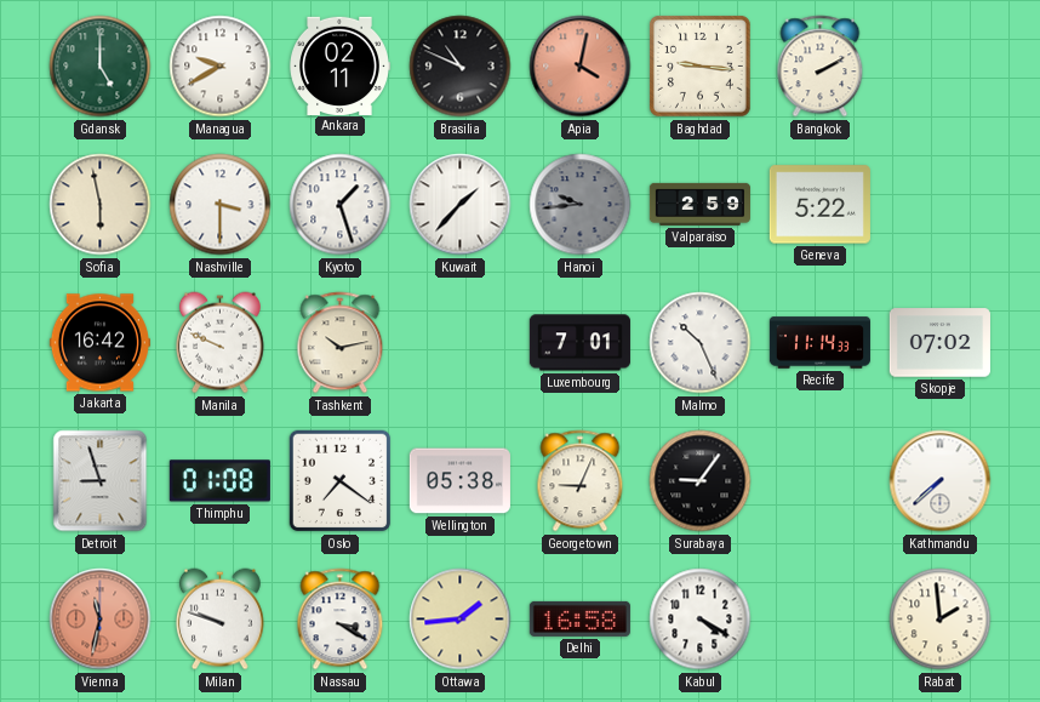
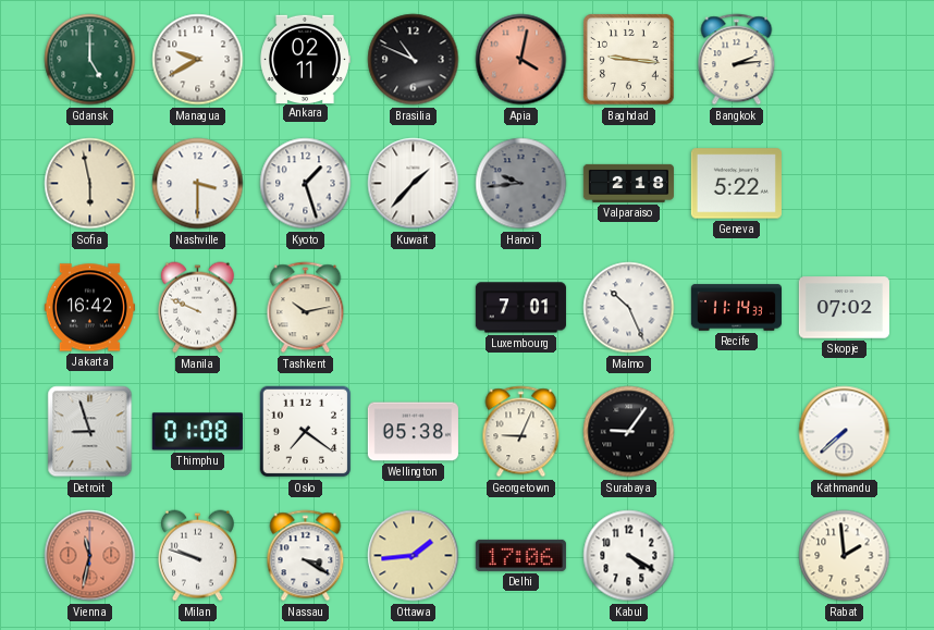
Bangkok: 2:10 -> 2:14
Valparaiso: 2:59 -> 2:18
Delhi: 16:58 -> 17:06
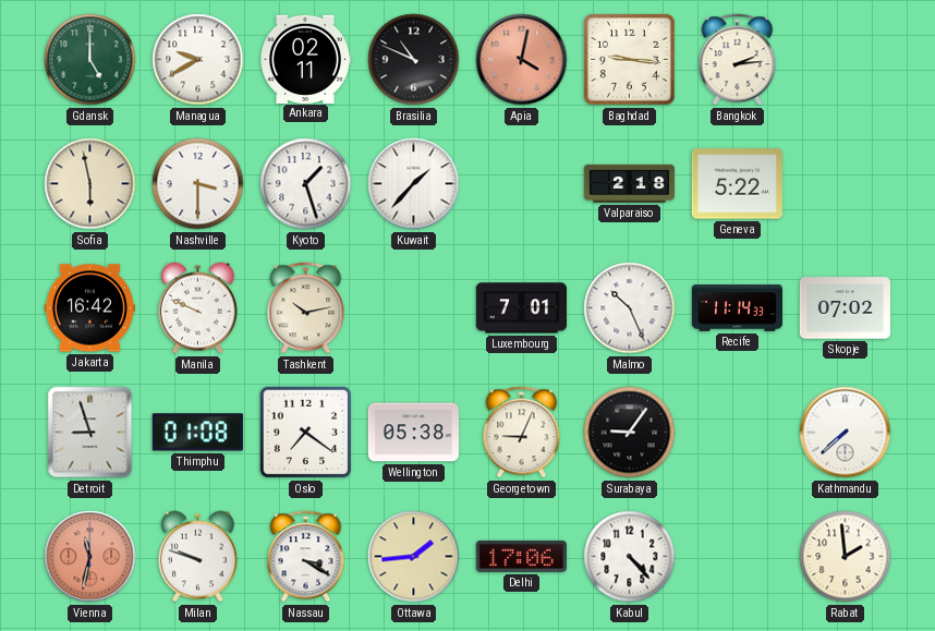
Hanoi: 9:44 -> none
Kabul: 4:20 -> 4:23
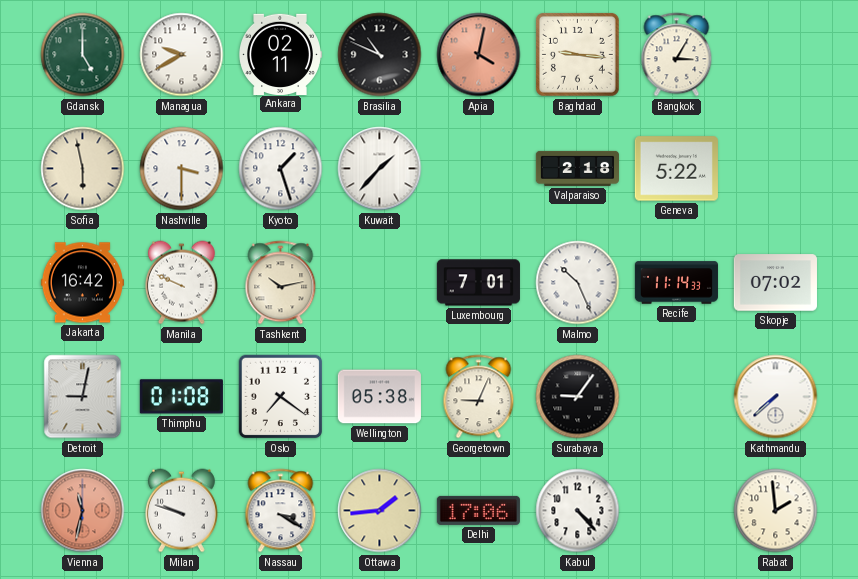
Bangkok: 2:14 -> 3:05
Detroit: 8:57 -> 9:02
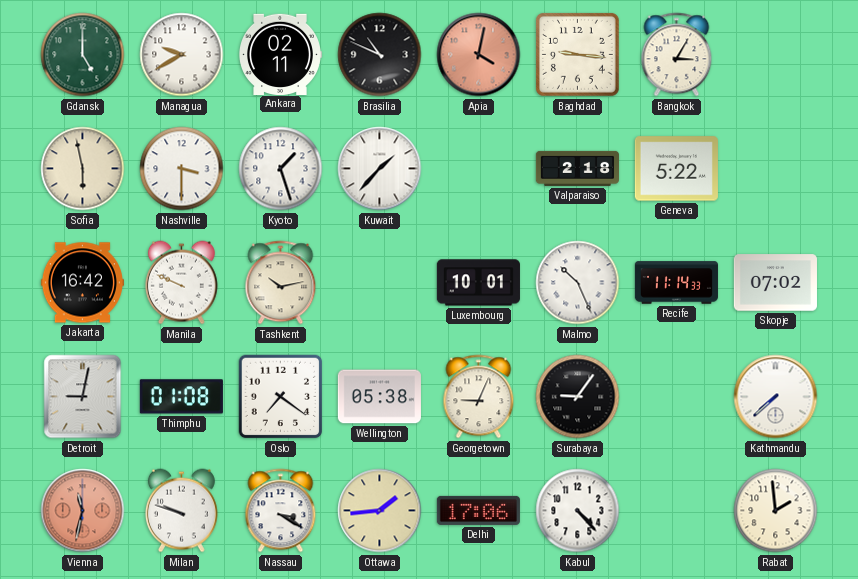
Luxembourg: 7:01 -> 10:01
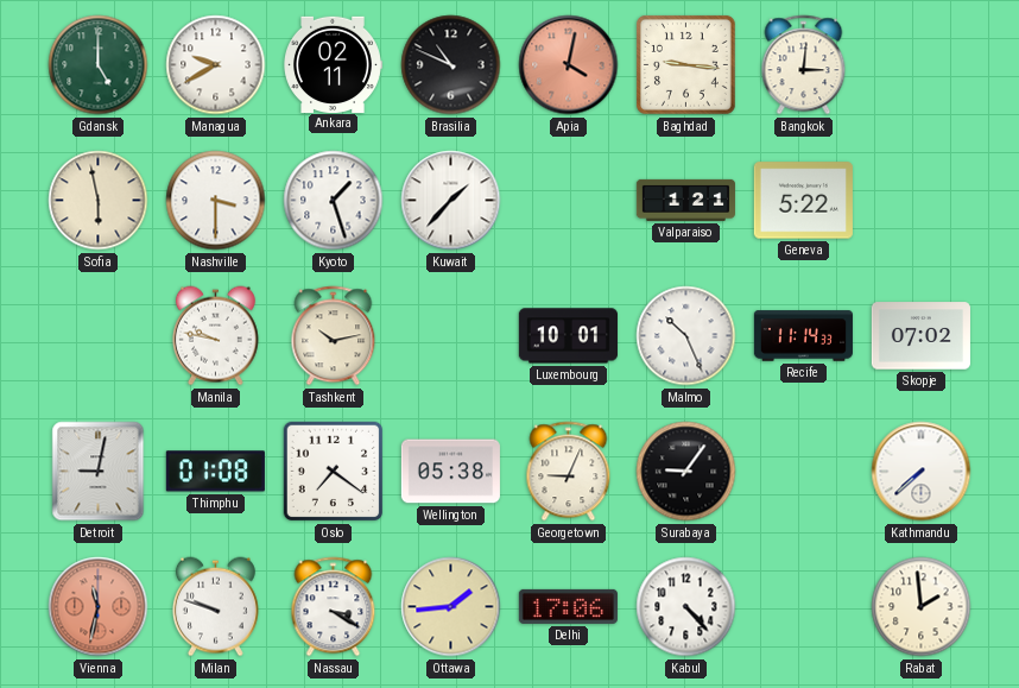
Bangkok: 3:05 -> 3:01
Valparaiso: 2:18 -> 1:21
Jakarta: 16:42 -> none
Manila: 9:49 -> 9:47
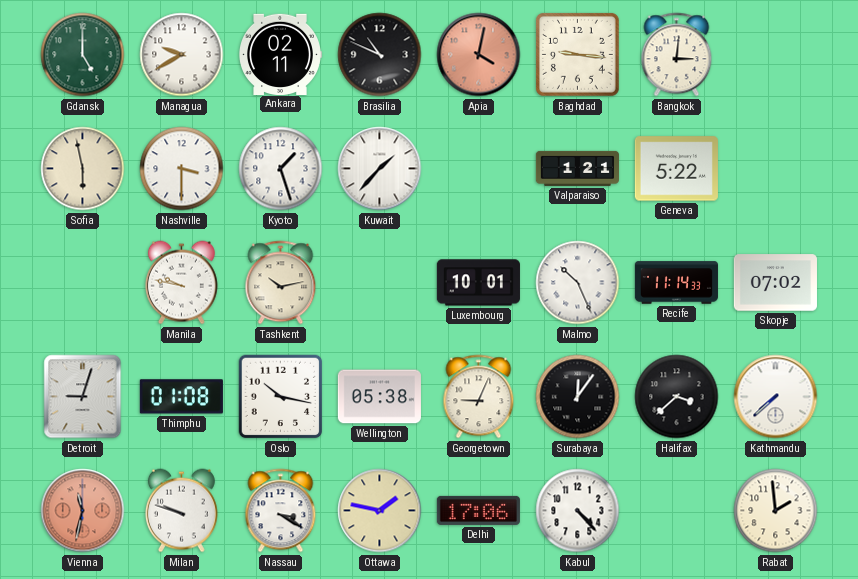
Detroit: 9:02 -> 9:03
Oslo: 7:21 -> 10:17
Surabaya: 9:06 -> 12:06
Halifax: none -> 3:38
Ottawa: 1:44 -> 1:47
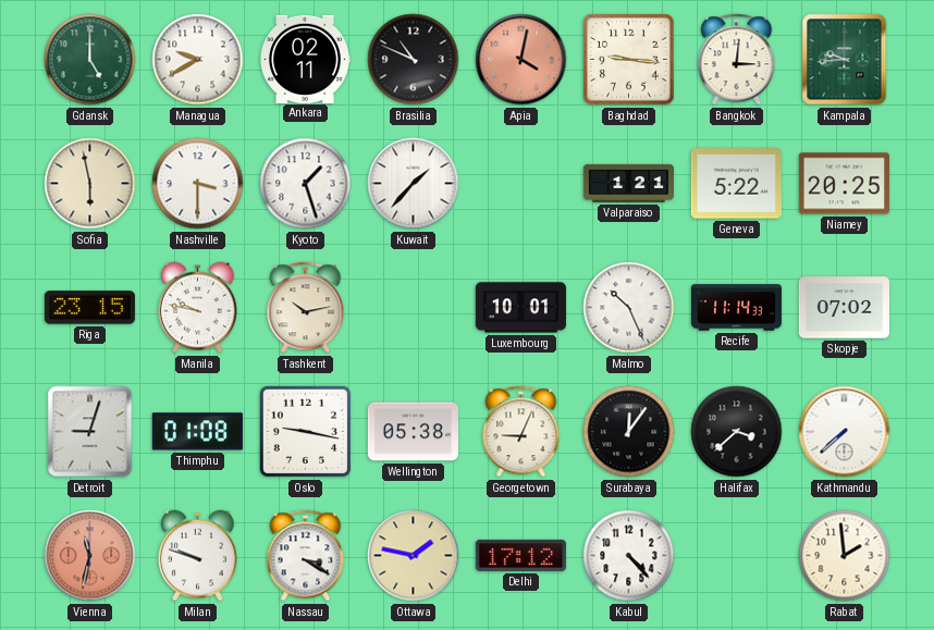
Kampala: none -> 9:44
Niamey: none -> 20:25
Riga: none -> 23:15
Oslo: 10:17 -> 9:17
Delhi: 17:06 -> 17:12
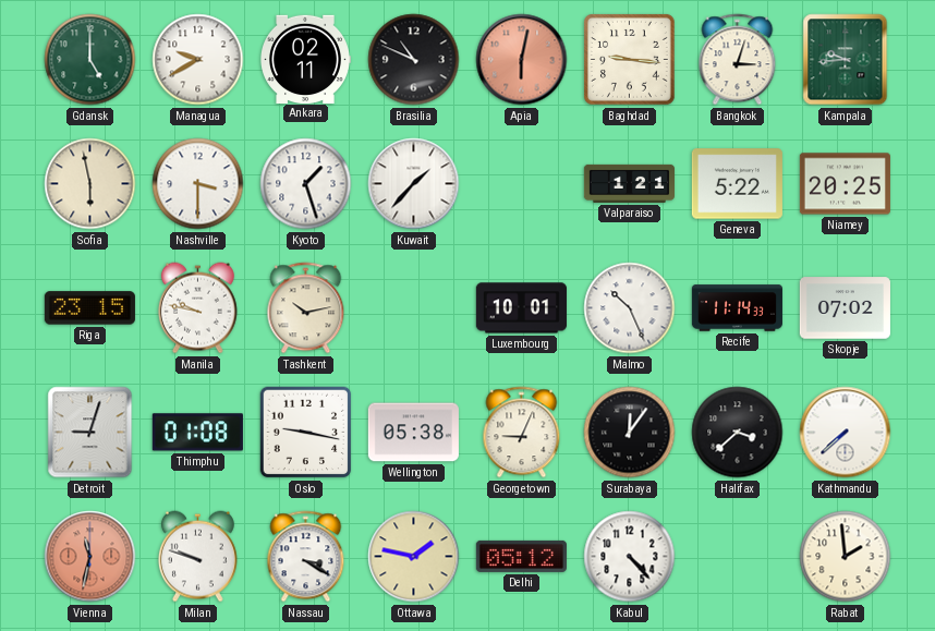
Apia: 4:02 -> 6:02
Bangkok: 3:01 -> 3:03
Delhi: 17:12 -> 05:12
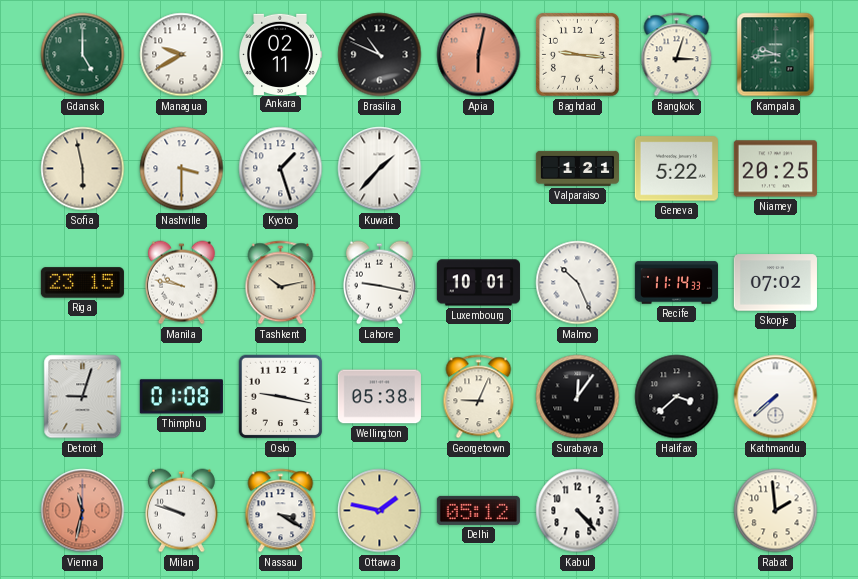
Lahore: none -> 9:17
